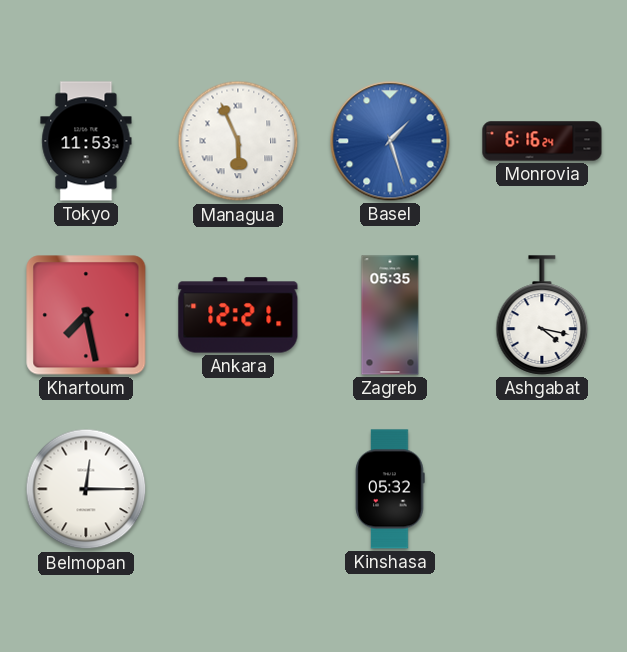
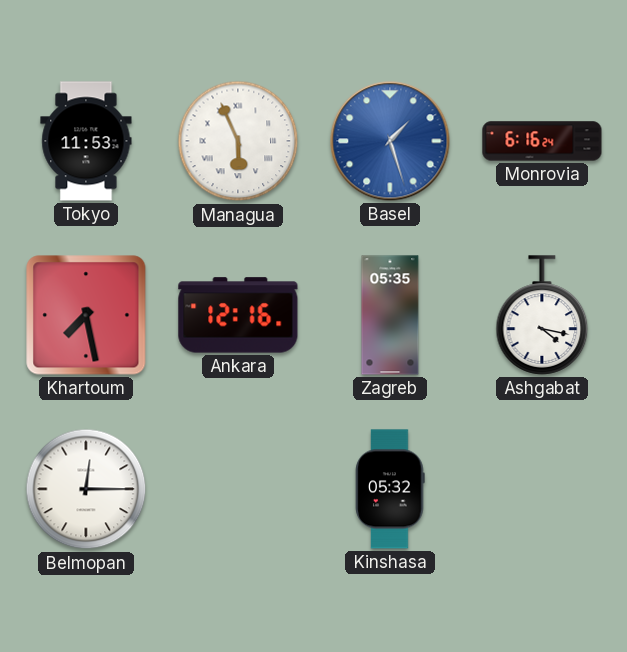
Ankara: 12:21 -> 12:16
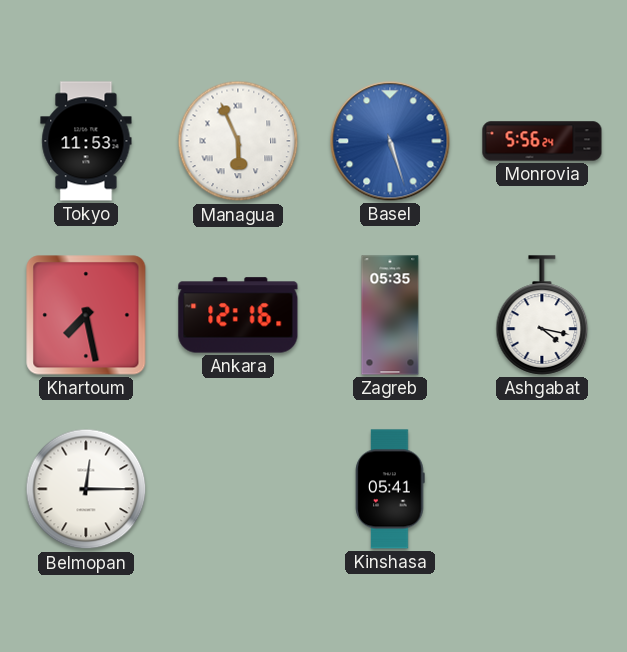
Basel: 1:27 -> 5:27
Monrovia: 6:16 -> 5:56
Kinshasa: 05:32 -> 05:41
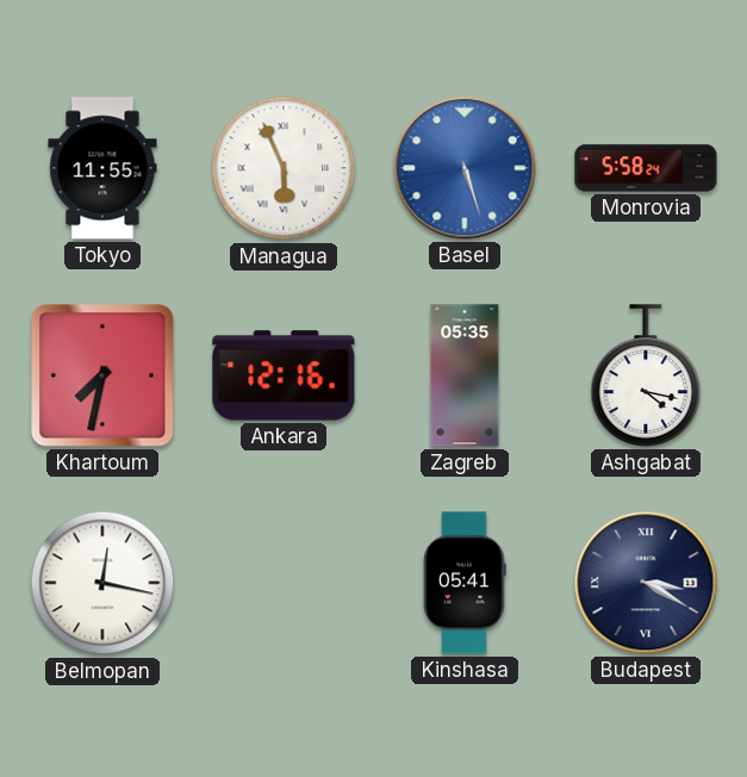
Tokyo: 11:53 -> 11:55
Monrovia: 5:56 -> 5:58
Khartoum: 7:28 -> 7:32
Belmopan: 12:15 -> 12:17
Budapest: none -> 3:20
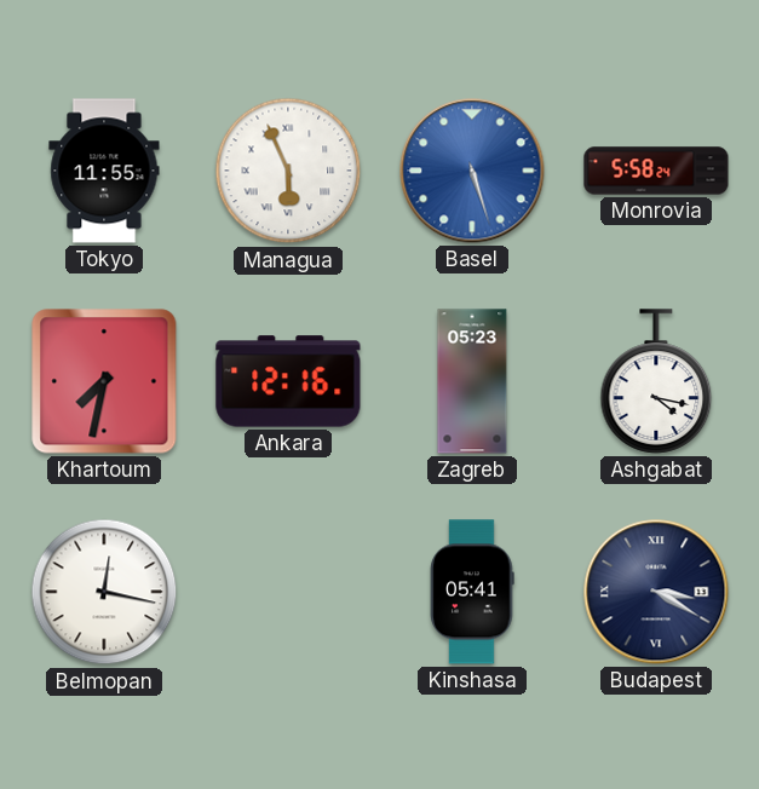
Zagreb: 05:35 -> 05:23
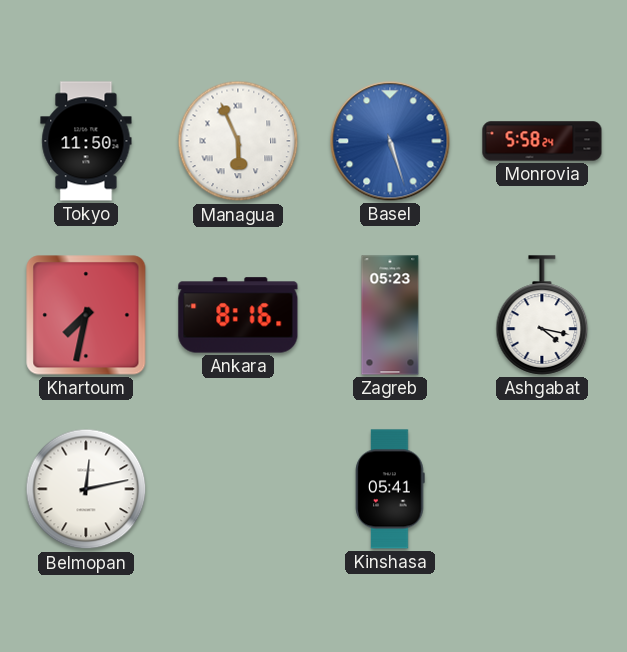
Tokyo: 11:55 -> 11:50
Ankara: 12:16 -> 8:16
Belmopan: 12:17 -> 12:13
Budapest: 3:20 -> none
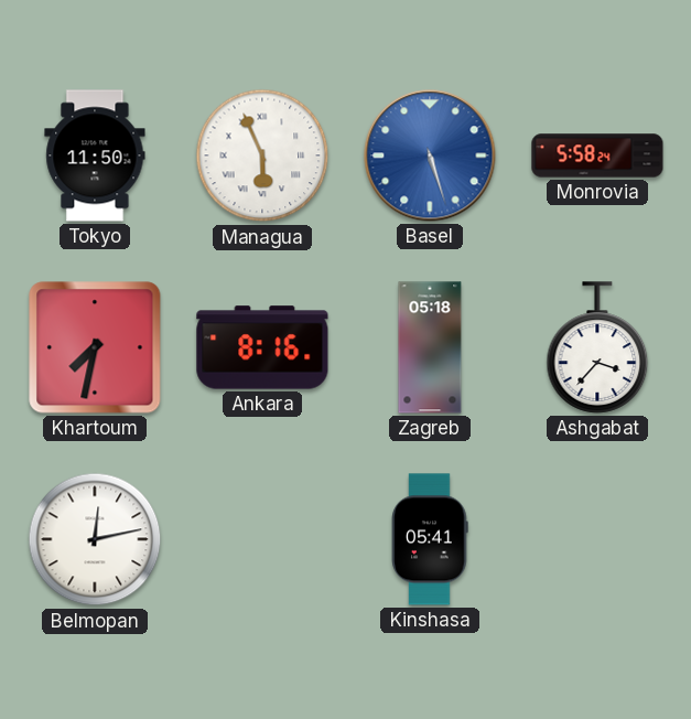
Zagreb: 05:23 -> 05:18
Ashgabat: 4:17 -> 3:37
